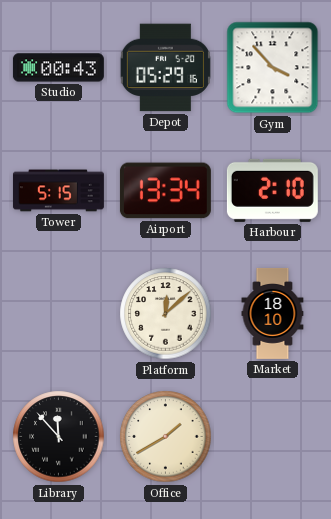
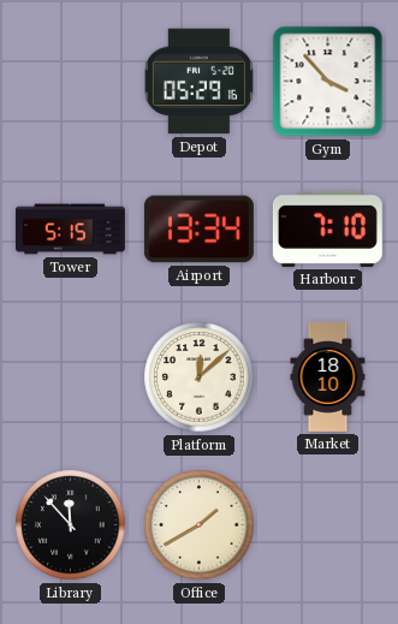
Studio: 00:43 -> none
Harbour: 2:10 -> 7:10
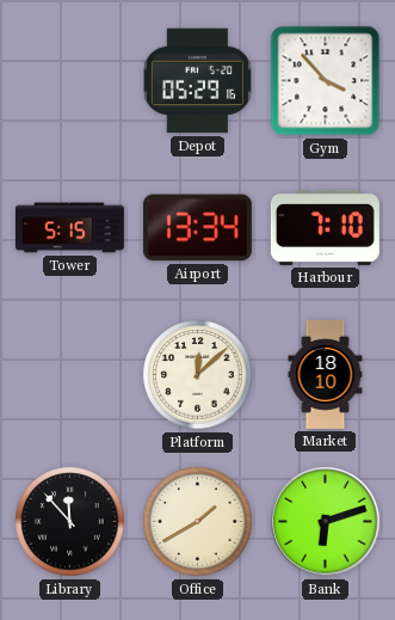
Bank: none -> 6:12
